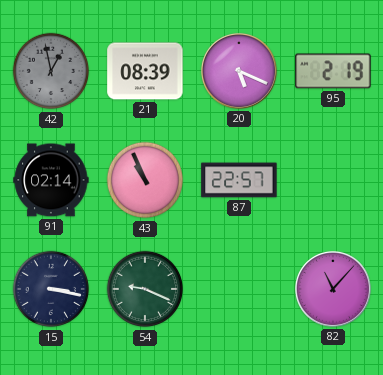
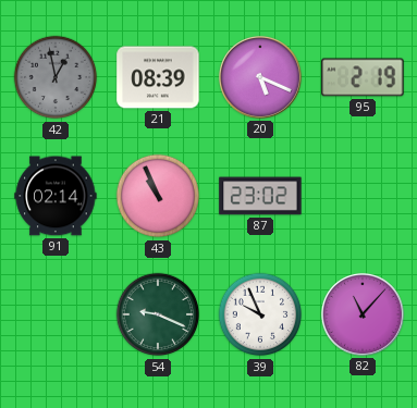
87: 22:57 -> 23:02
15: 3:17 -> none
39: none -> 9:56
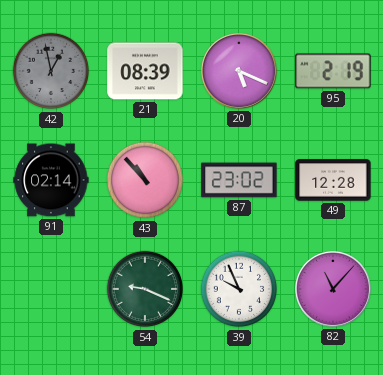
43: 10:56 -> 10:53
49: none -> 12:28
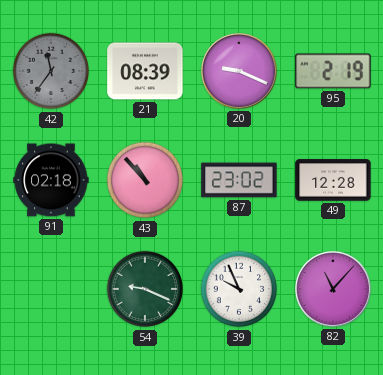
42: 12:58 -> 11:36
20: 5:19 -> 9:19
91: 02:14 -> 02:18
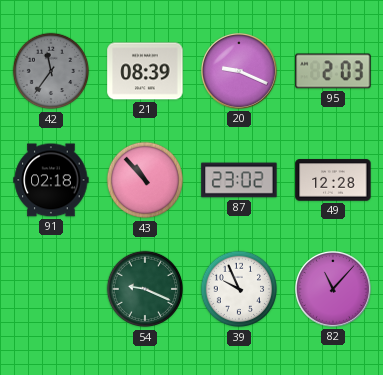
95: 2:19 -> 2:03
